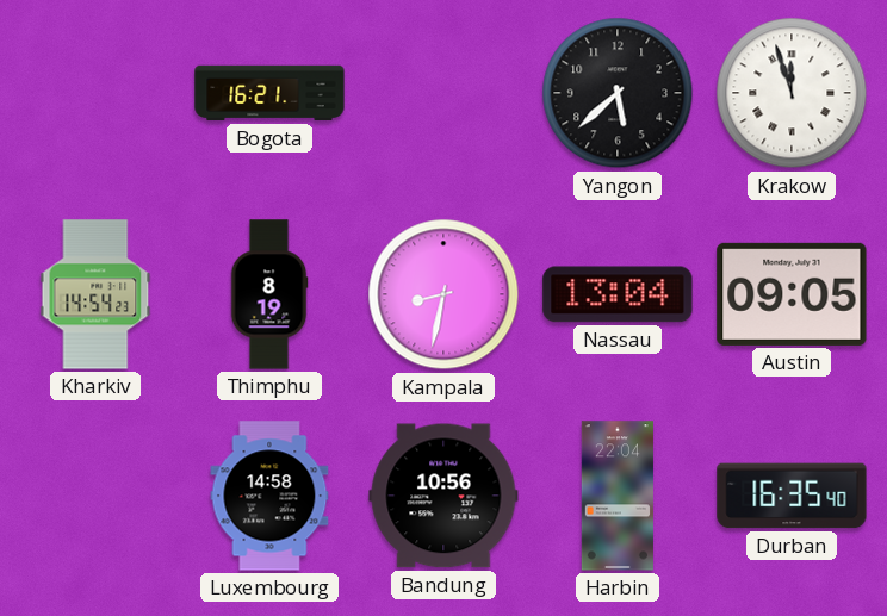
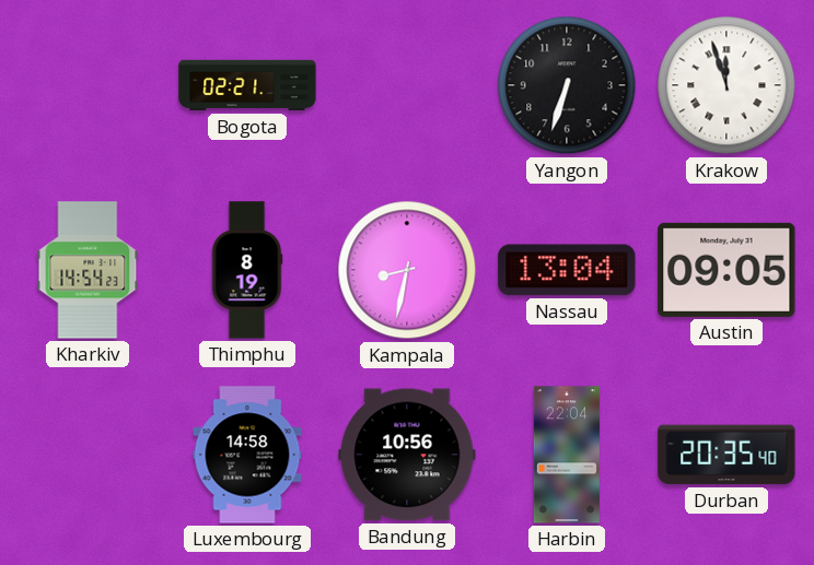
Bogota: 16:21 -> 02:21
Yangon: 5:38 -> 6:33
Durban: 16:35 -> 20:35
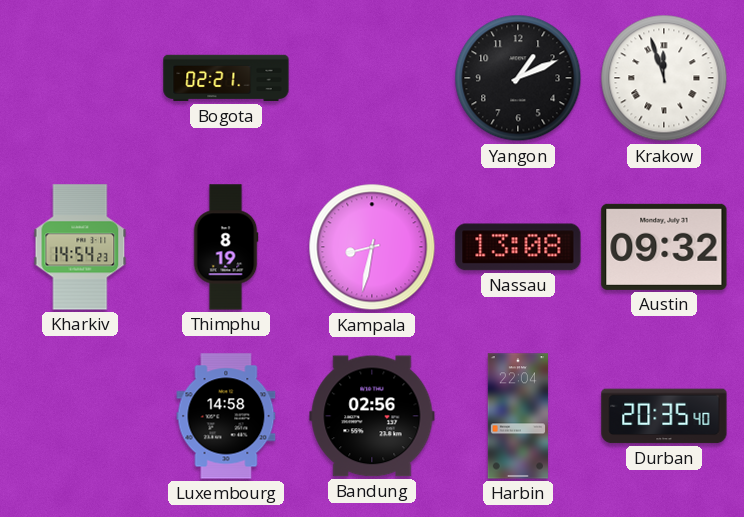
Yangon: 6:33 -> 1:11
Nassau: 13:04 -> 13:08
Austin: 09:05 -> 09:32
Bandung: 10:56 -> 02:56
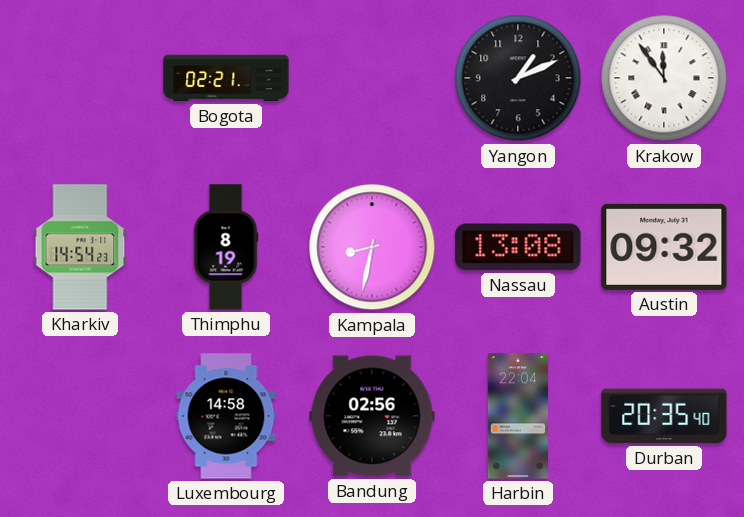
Krakow: 11:57 -> 11:54
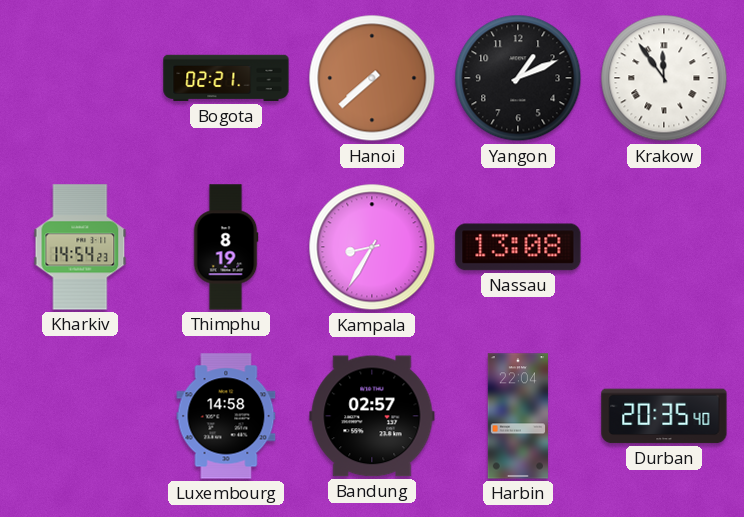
Hanoi: none -> 7:38
Kampala: 8:32 -> 8:35
Austin: 09:32 -> none
Bandung: 02:56 -> 02:57
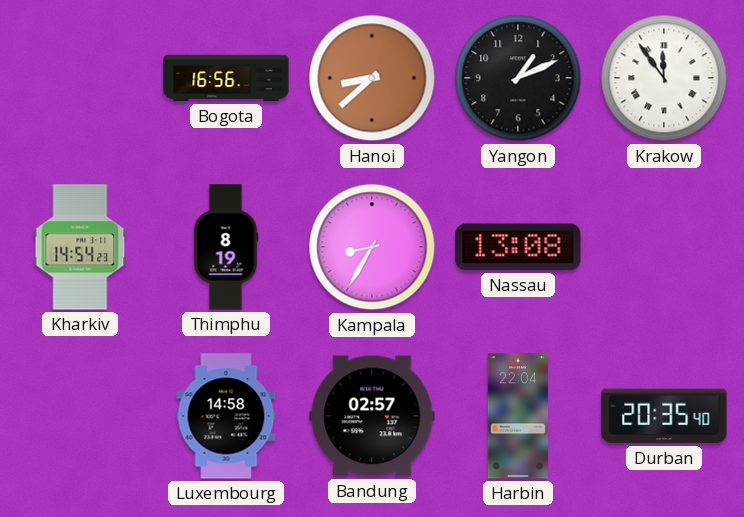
Bogota: 02:21 -> 16:56
Hanoi: 7:38 -> 8:38
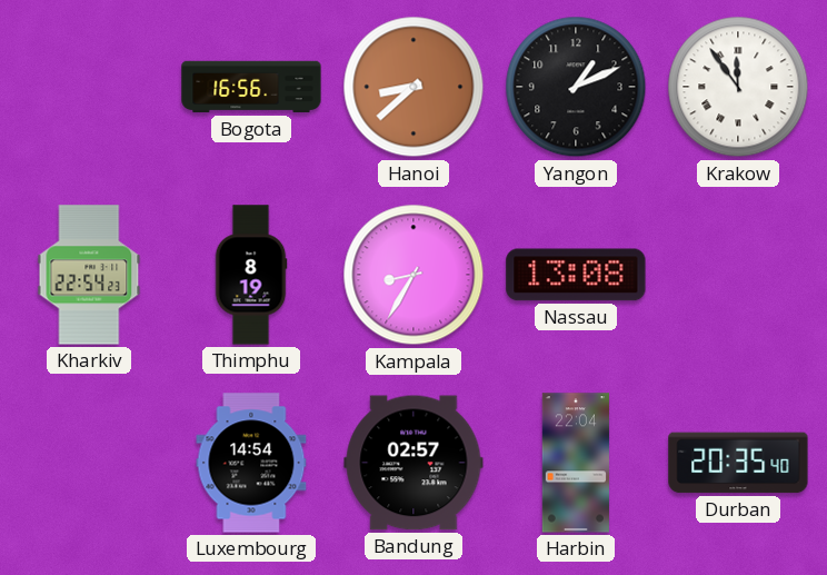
Kharkiv: 14:54 -> 22:54
Luxembourg: 14:58 -> 14:54
